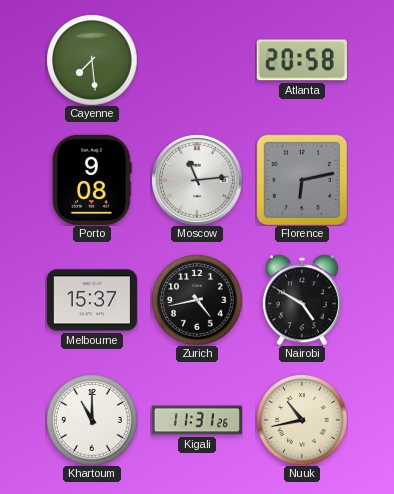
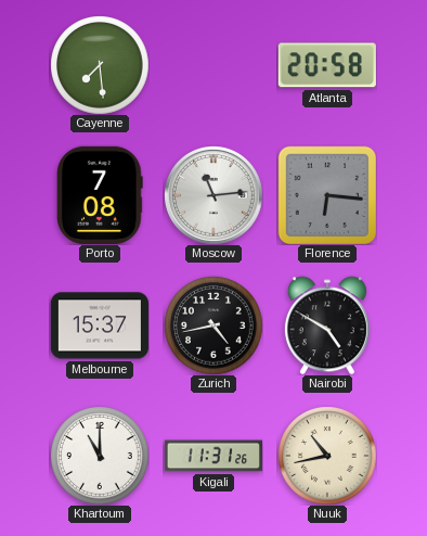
Porto: 9:08 -> 7:08
Florence: 6:13 -> 6:16
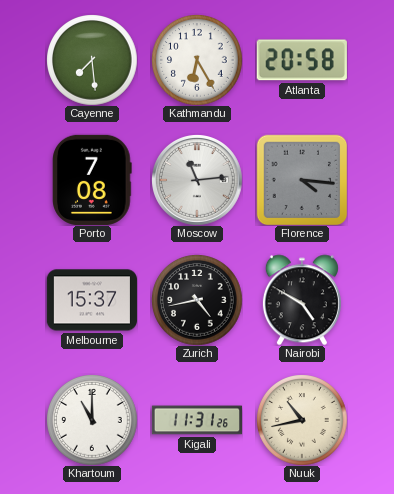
Kathmandu: none -> 6:25
Florence: 6:16 -> 4:16
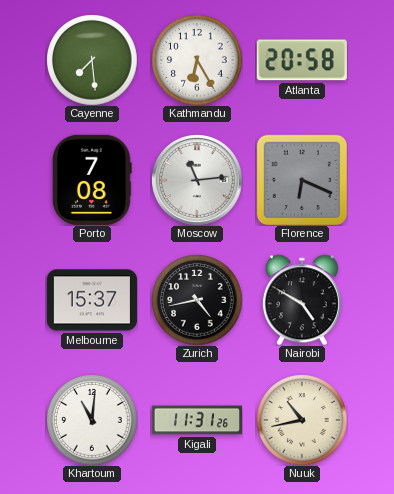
Florence: 4:16 -> 6:19
Khartoum: 11:00 -> 11:01
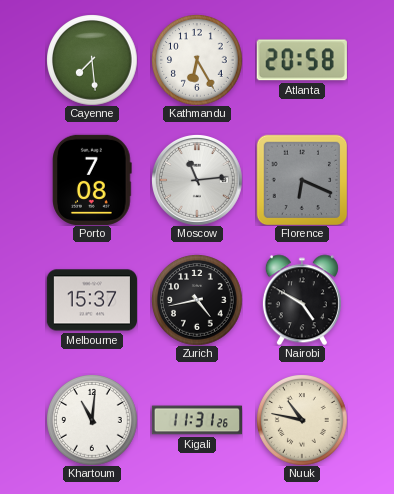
Nuuk: 10:43 -> 10:47
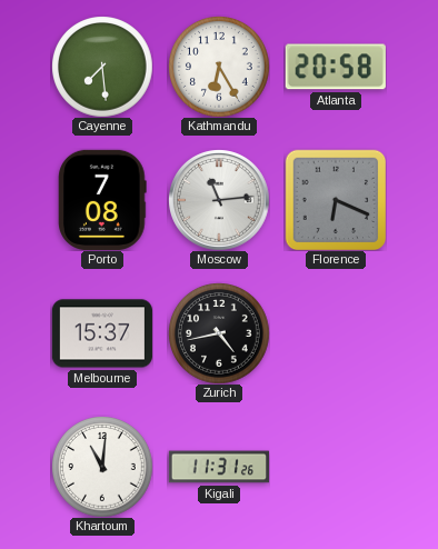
Nairobi: 4:50 -> none
Nuuk: 10:47 -> none
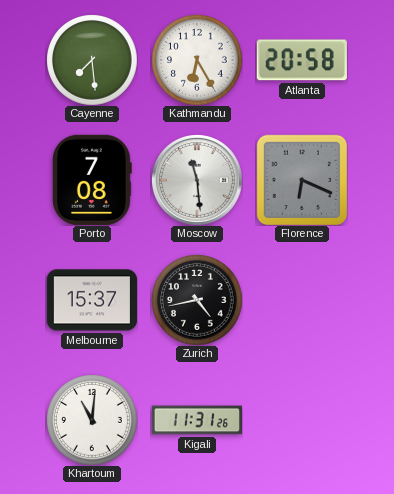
Moscow: 11:14 -> 11:29
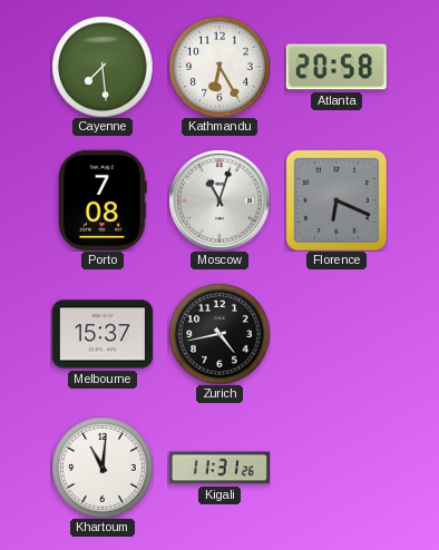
Moscow: 11:29 -> 11:03
